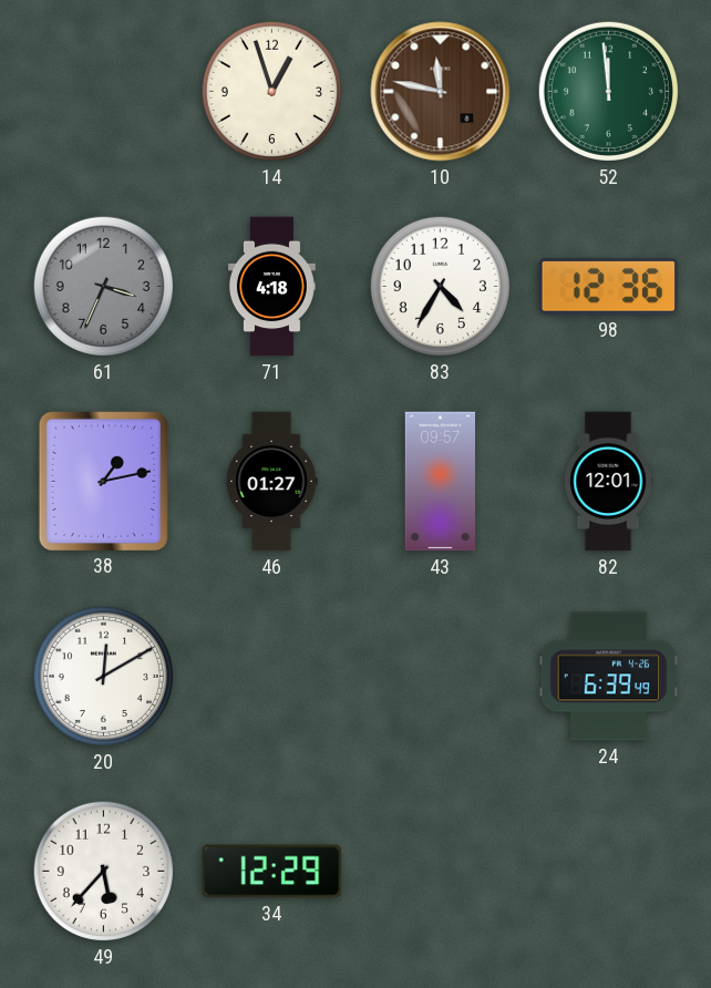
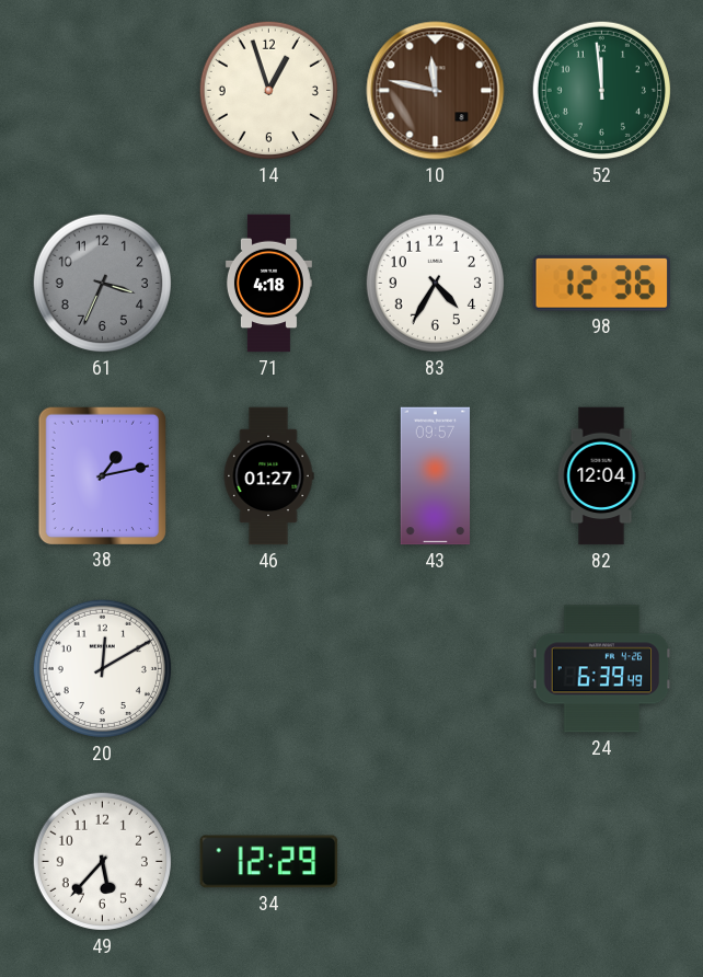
82: 12:01 -> 12:04
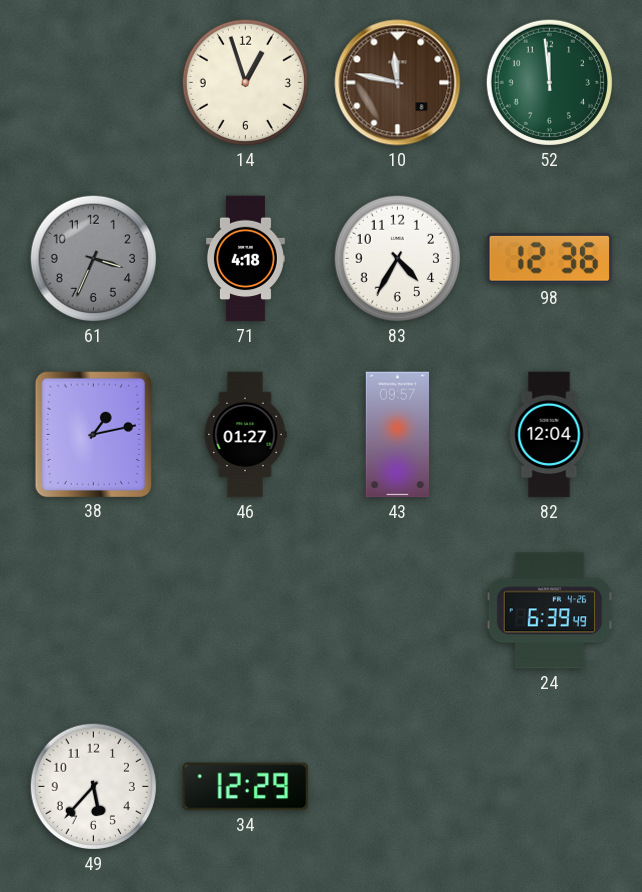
20: 12:10 -> none
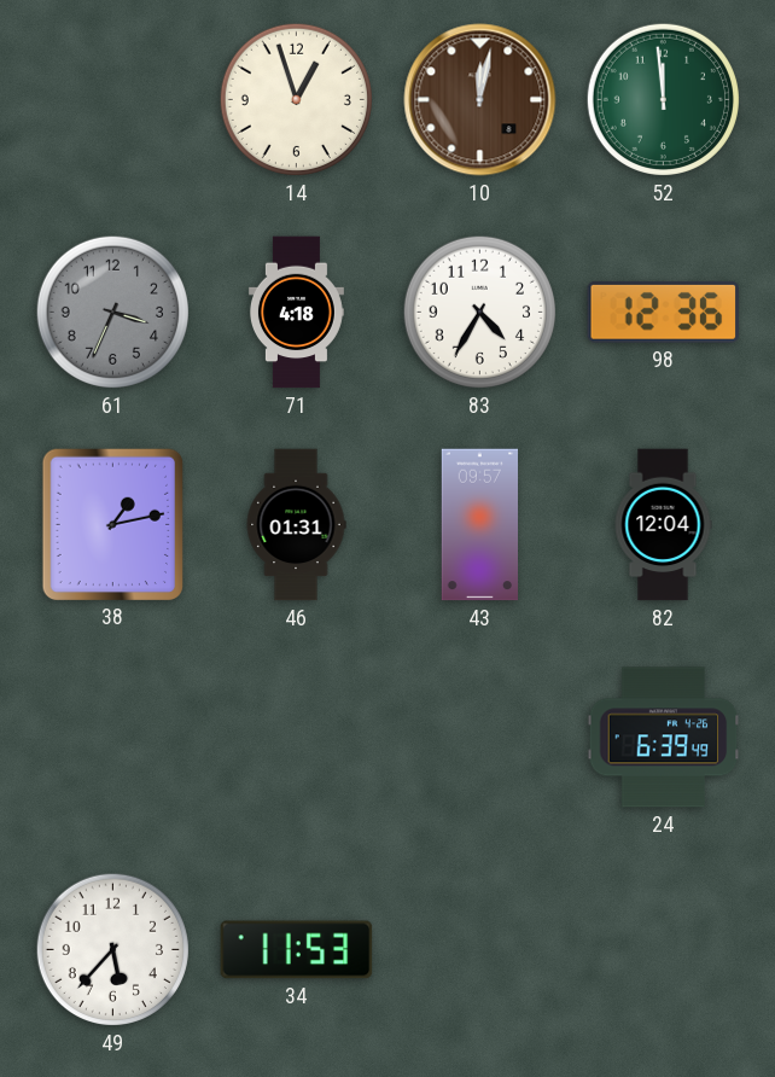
10: 11:47 -> 12:02
46: 01:27 -> 01:31
34: 12:29 -> 11:53
